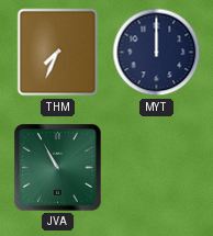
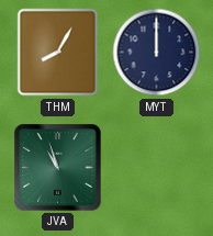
THM: 7:34 -> 8:05
JVA: 10:55 -> 10:57
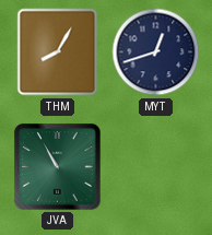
MYT: 12:00 -> 12:42
JVA: 10:57 -> 10:55
